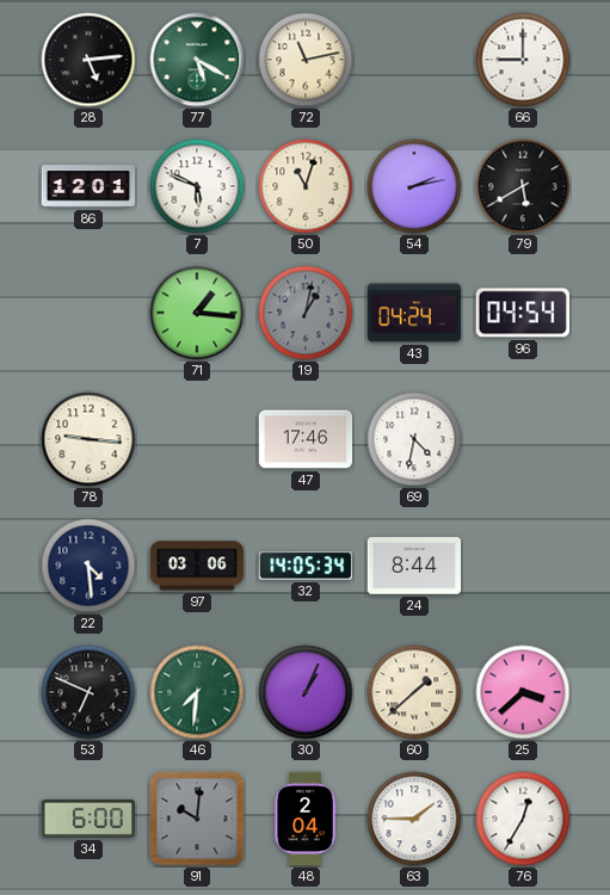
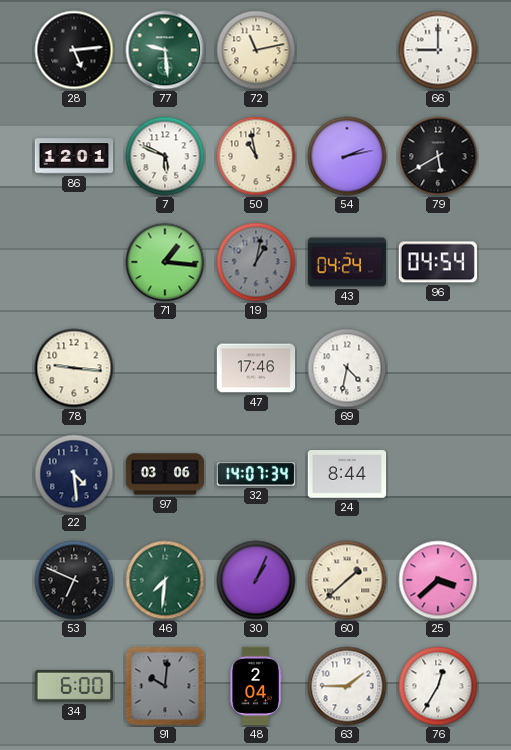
77: 5:20 -> 9:29
50: 11:03 -> 10:58
32: 14:05 -> 14:07
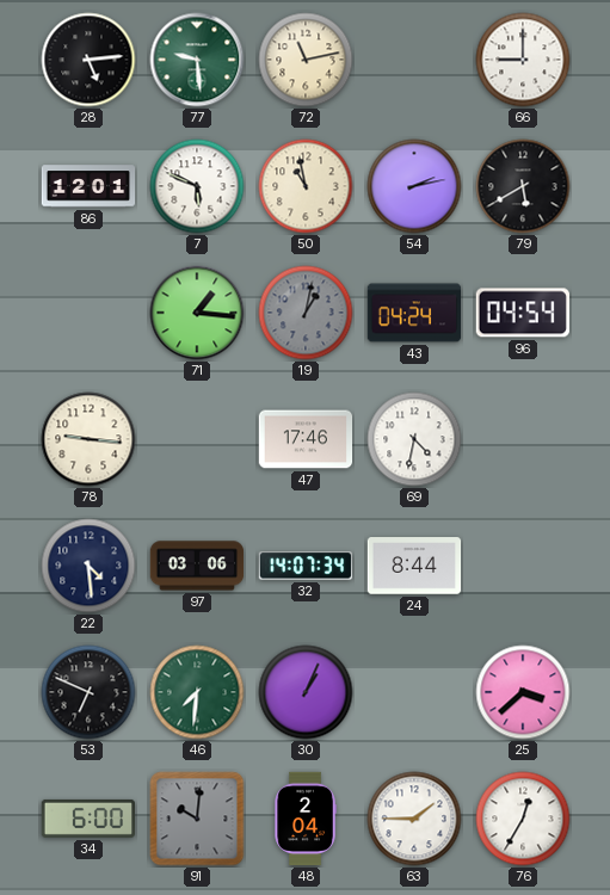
60: 1:38 -> none
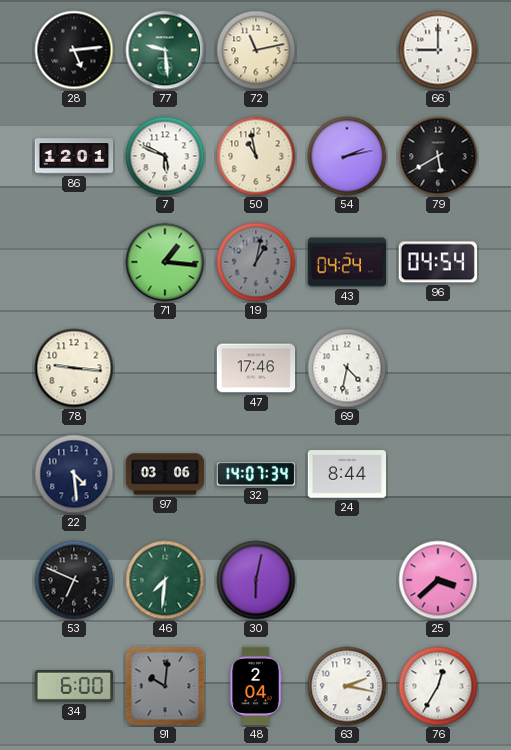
30: 1:04 -> 6:02
63: 1:45 -> 2:17
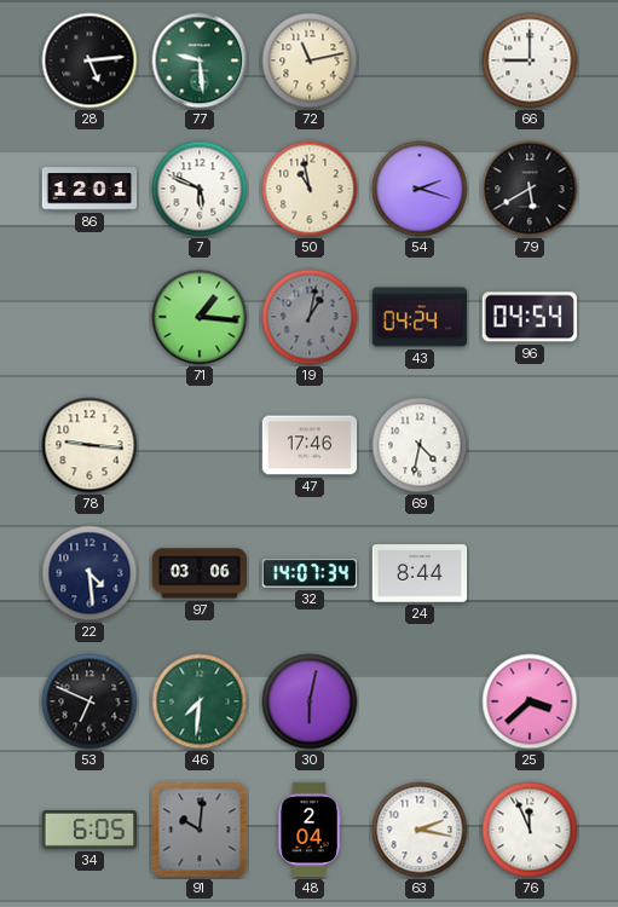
54: 2:13 -> 2:18
34: 6:00 -> 6:05
76: 12:35 -> 11:56
